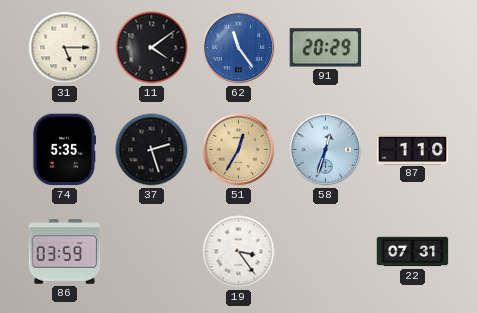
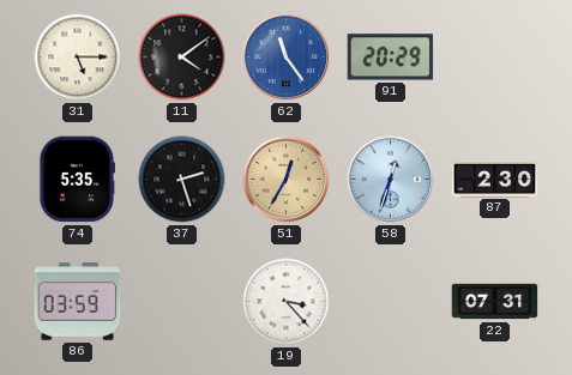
87: 1:10 -> 2:30
19: 3:24 -> 3:23
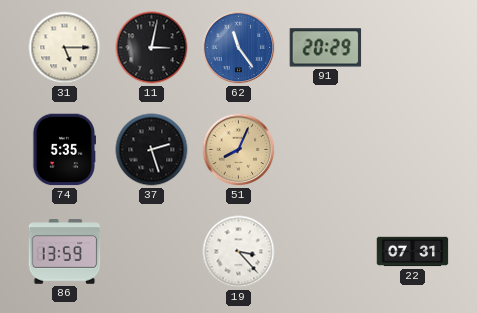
11: 4:09 -> 3:02
51: 12:35 -> 8:04
58: 12:33 -> none
87: 2:30 -> none
86: 03:59 -> 13:59
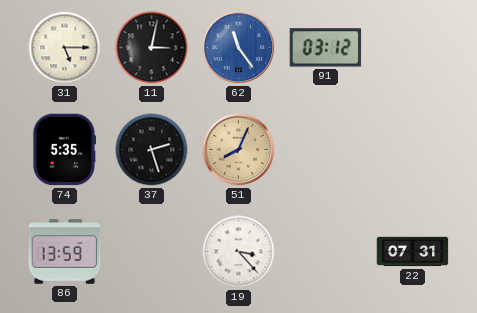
91: 20:29 -> 03:12
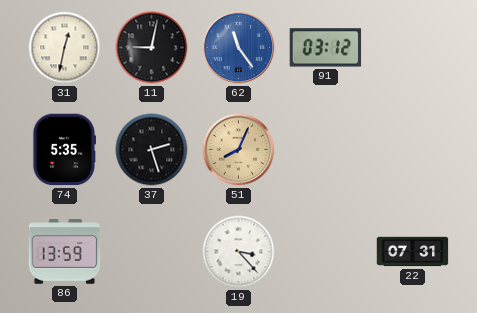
31: 5:15 -> 12:32
11: 3:02 -> 9:02
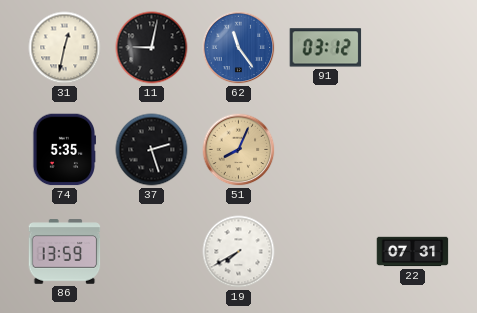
19: 3:23 -> 7:40
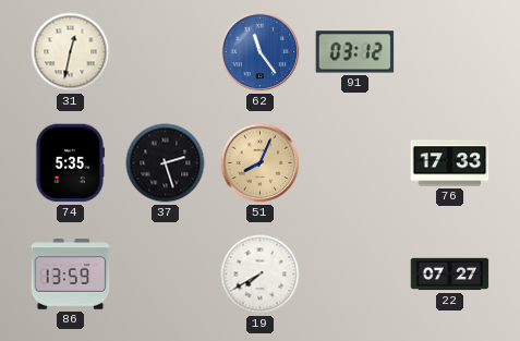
11: 9:02 -> none
76: none -> 17:33
22: 07:31 -> 07:27
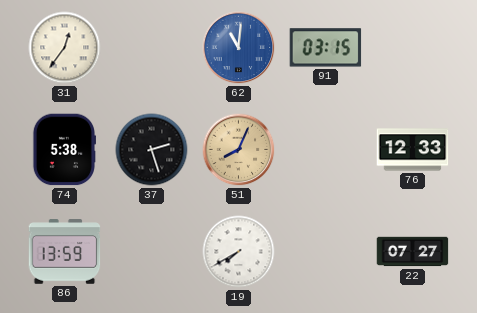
31: 12:32 -> 12:36
62: 11:24 -> 11:01
91: 03:12 -> 03:15
74: 5:35 -> 5:38
76: 17:33 -> 12:33
